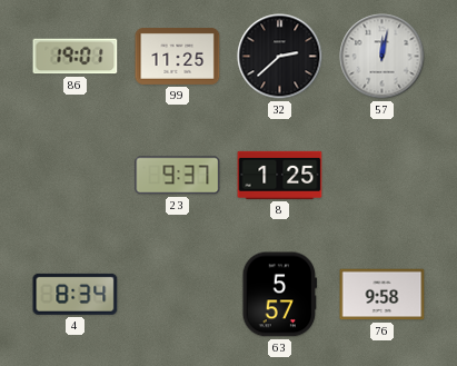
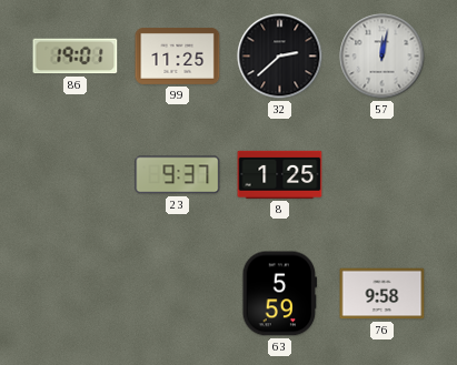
4: 8:34 -> none
63: 5:57 -> 5:59
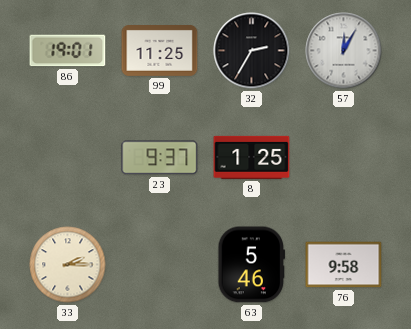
32: 2:38 -> 2:35
57: 12:02 -> 12:05
33: none -> 2:15
63: 5:59 -> 5:46
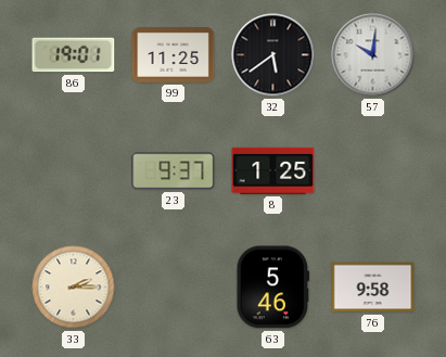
32: 2:35 -> 5:39
57: 12:05 -> 10:01
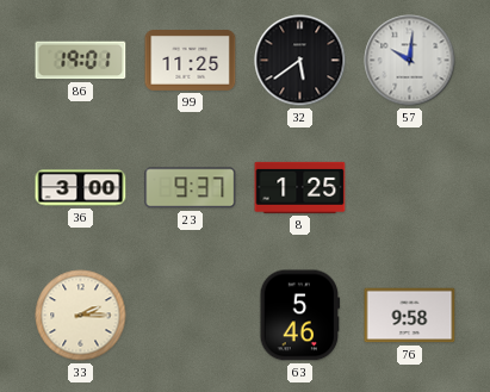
36: none -> 3:00
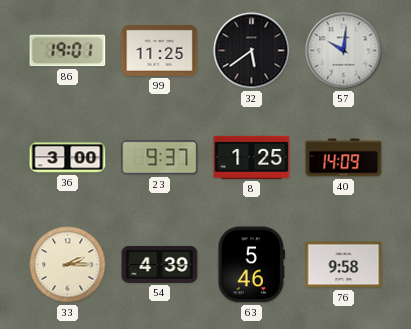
40: none -> 14:09
54: none -> 4:39
